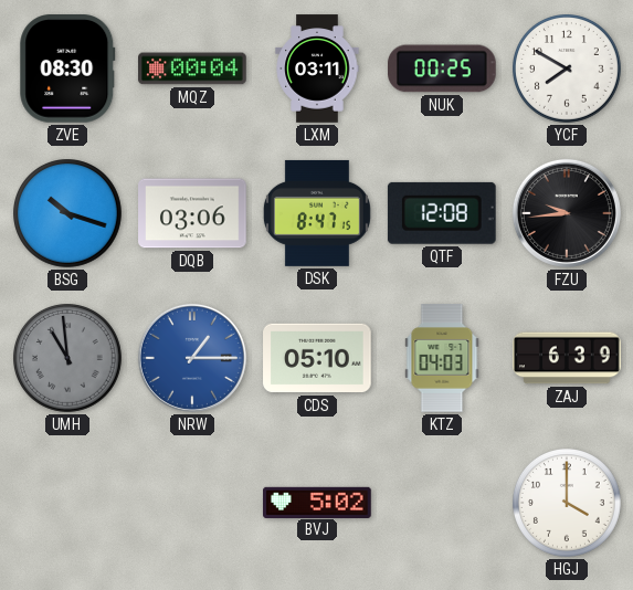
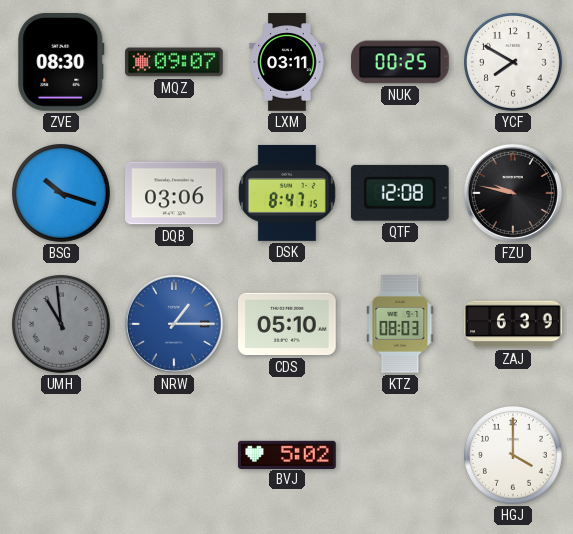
MQZ: 00:04 -> 09:07
FZU: 9:44 -> 9:47
KTZ: 04:03 -> 08:03
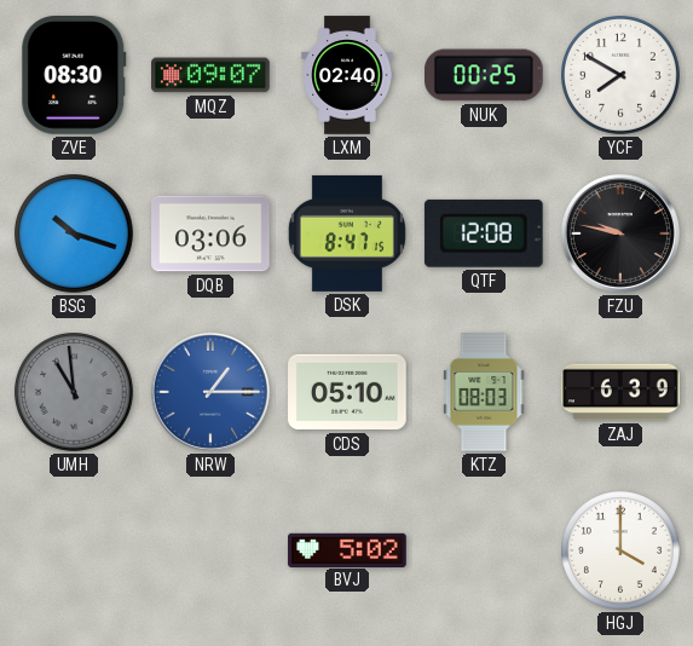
LXM: 03:11 -> 02:40
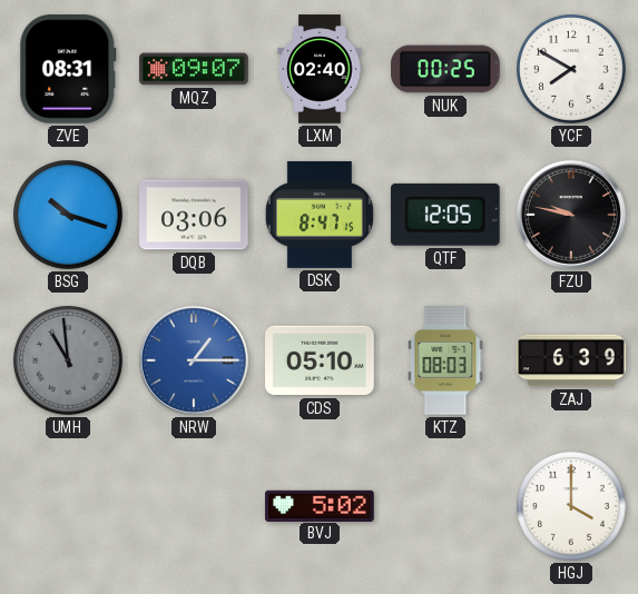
ZVE: 08:30 -> 08:31
QTF: 12:08 -> 12:05
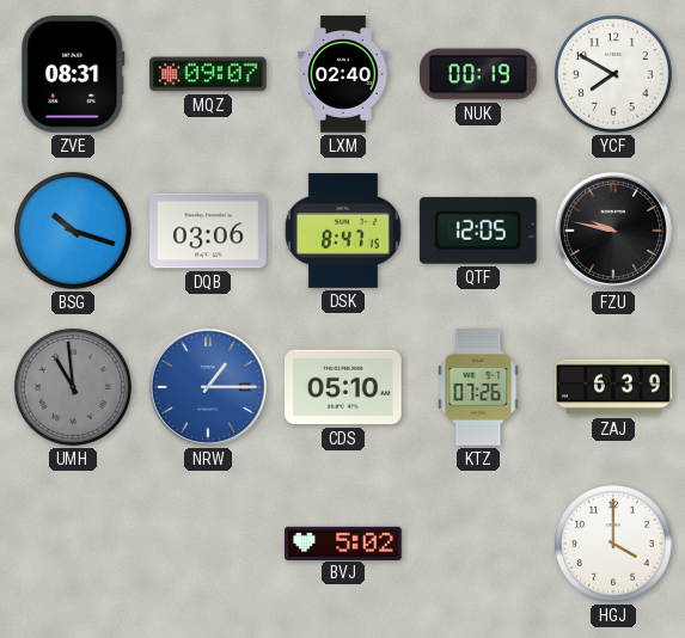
NUK: 00:25 -> 00:19
KTZ: 08:03 -> 07:26
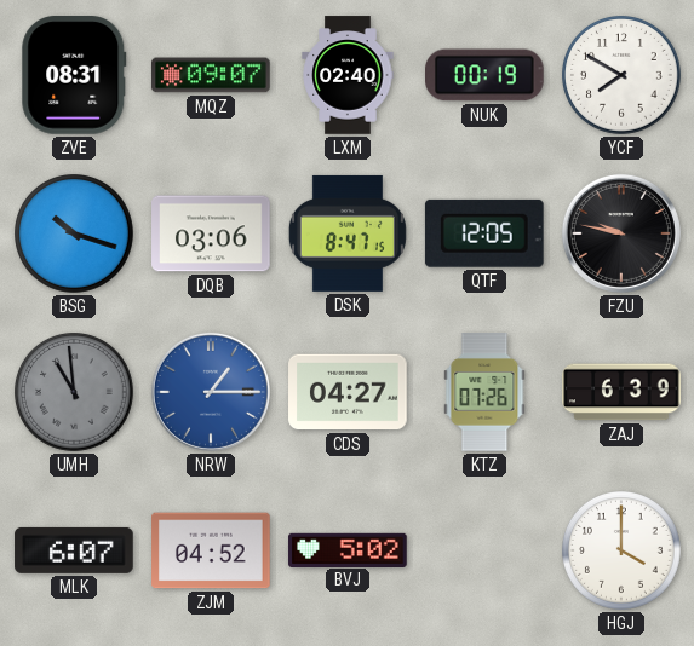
CDS: 05:10 -> 04:27
MLK: none -> 6:07
ZJM: none -> 04:52
